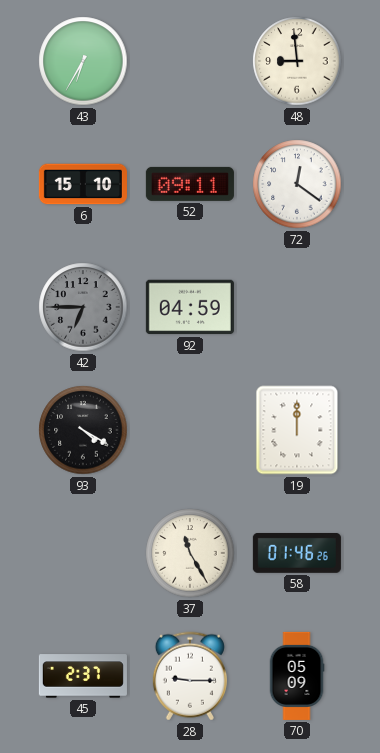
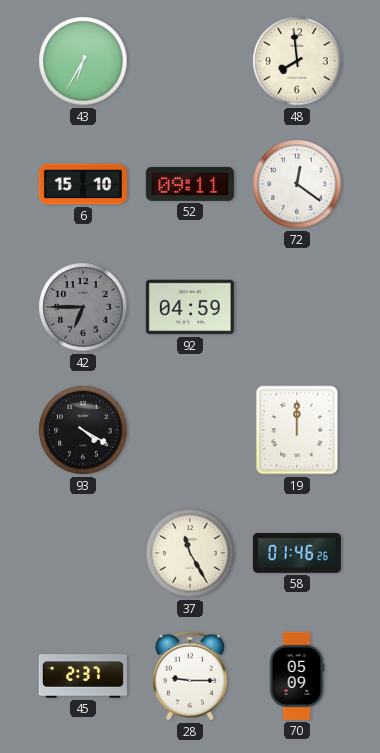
48: 8:59 -> 7:59
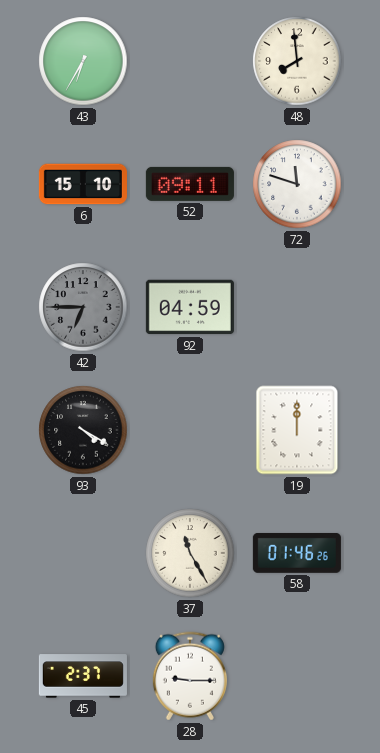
72: 12:21 -> 11:48
70: 05:09 -> none
